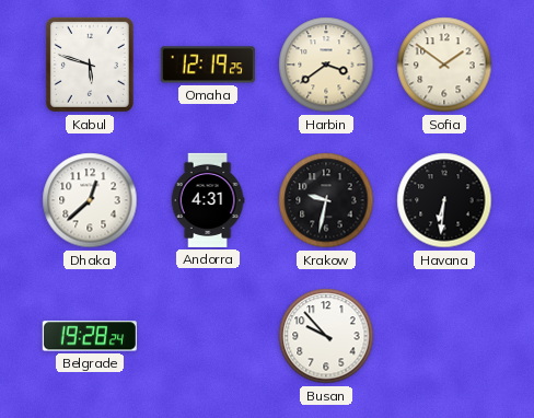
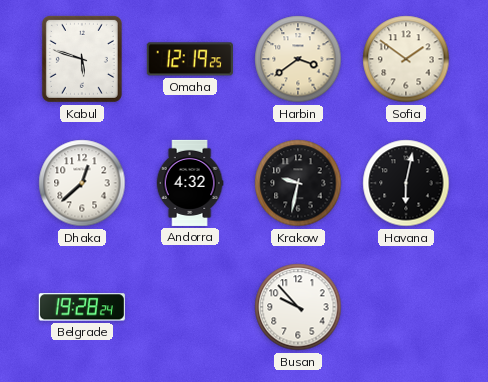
Andorra: 4:31 -> 4:32
Havana: 6:31 -> 6:02
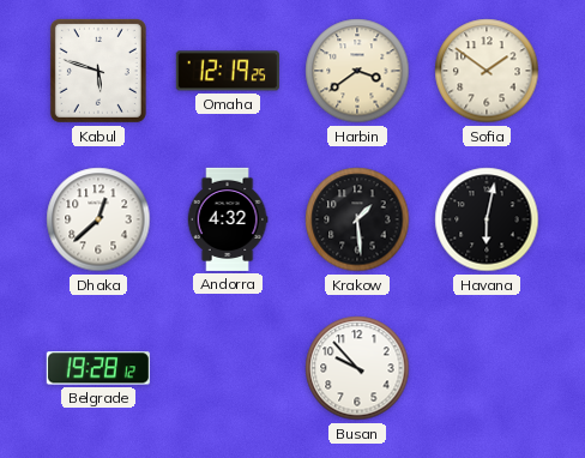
Krakow: 9:32 -> 1:29
Belgrade: 19:28:24 -> 19:28:12
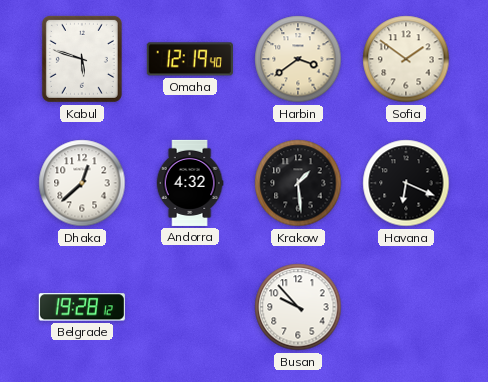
Omaha: 12:19:25 -> 12:19:40
Havana: 6:02 -> 6:19
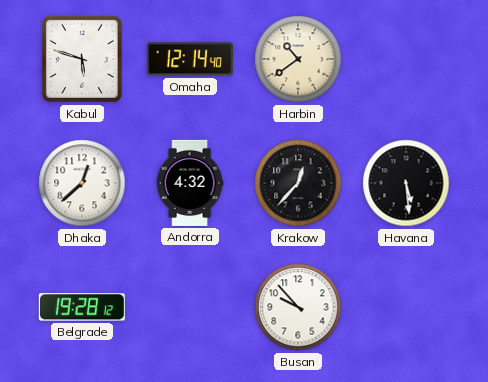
Omaha: 12:19 -> 12:14
Harbin: 3:39 -> 10:39
Sofia: 1:51 -> none
Krakow: 1:29 -> 12:37
Havana: 6:19 -> 5:29
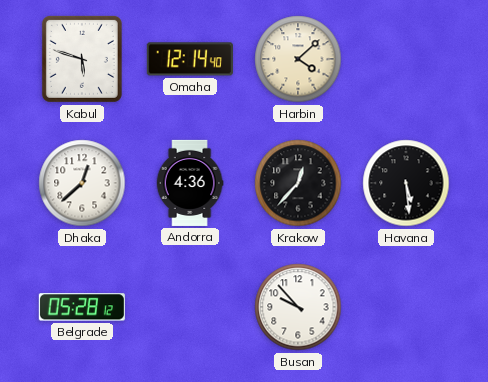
Harbin: 10:39 -> 4:08
Andorra: 4:32 -> 4:36
Belgrade: 19:28 -> 05:28
